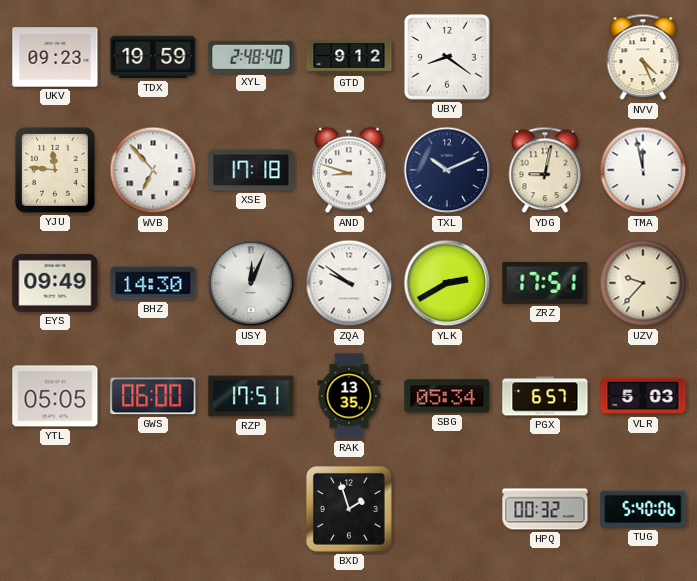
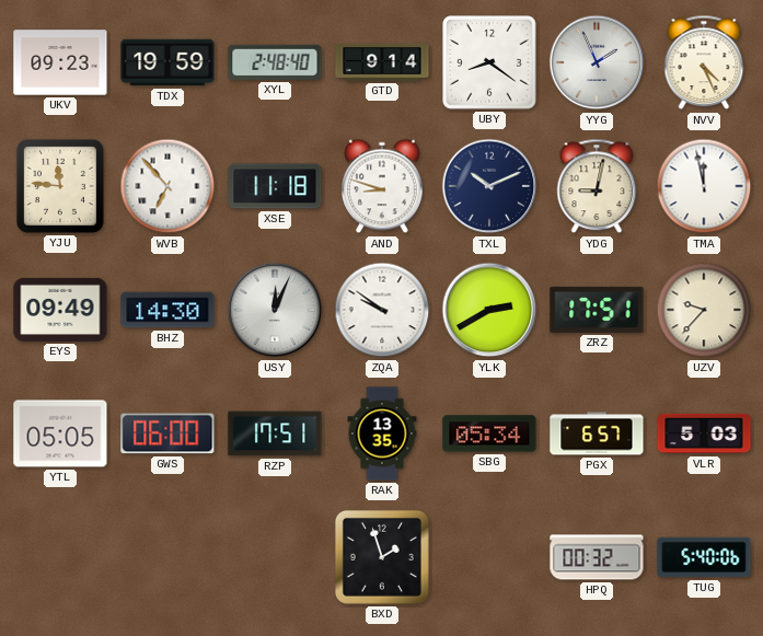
GTD: 9:12 -> 9:14
YYG: none -> 1:56
XSE: 17:18 -> 11:18
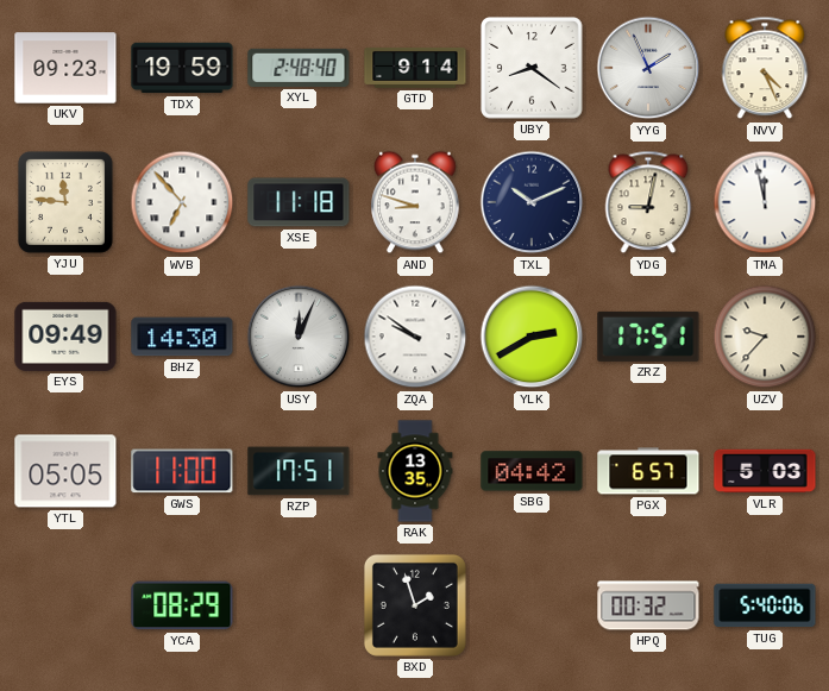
GWS: 06:00 -> 11:00
SBG: 05:34 -> 04:42
YCA: none -> 08:29
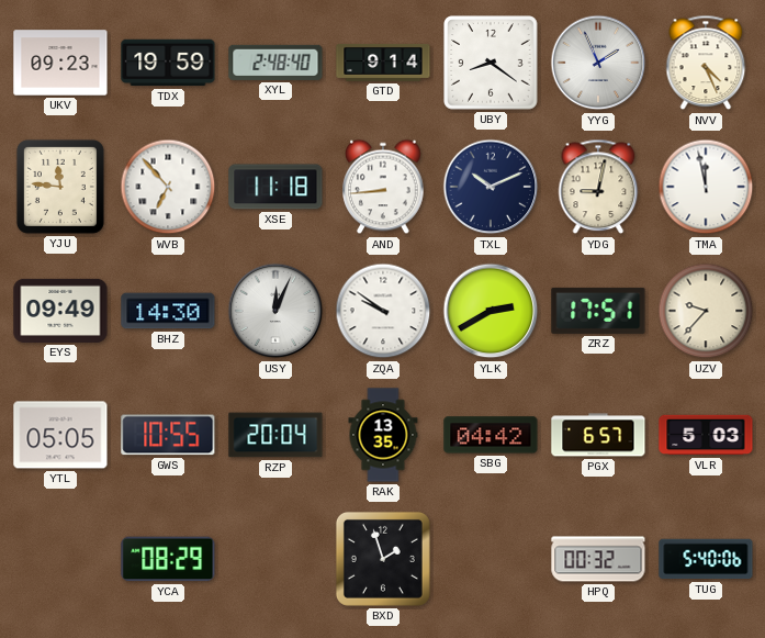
AND: 8:48 -> 8:44
GWS: 11:00 -> 10:55
RZP: 17:51 -> 20:04
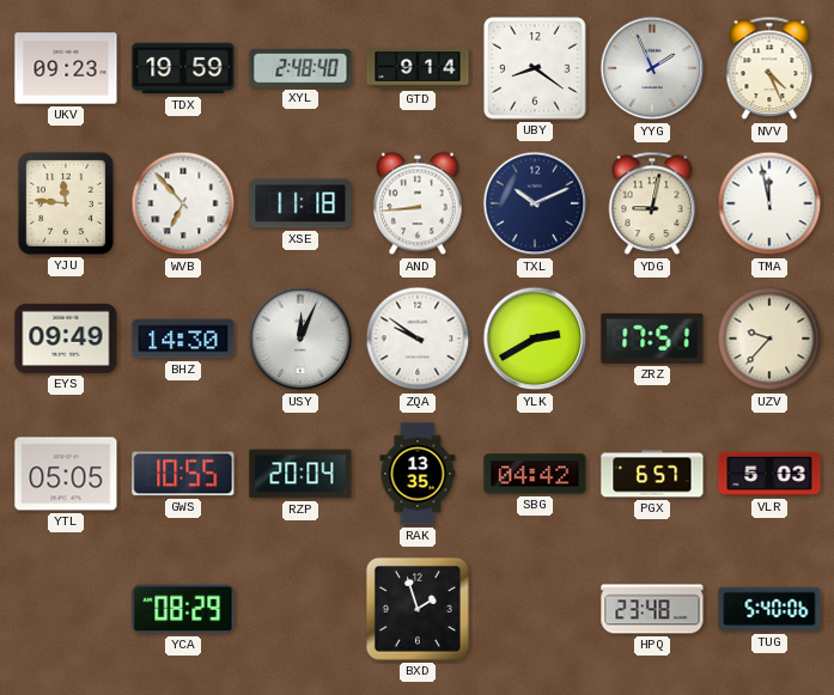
HPQ: 00:32 -> 23:48
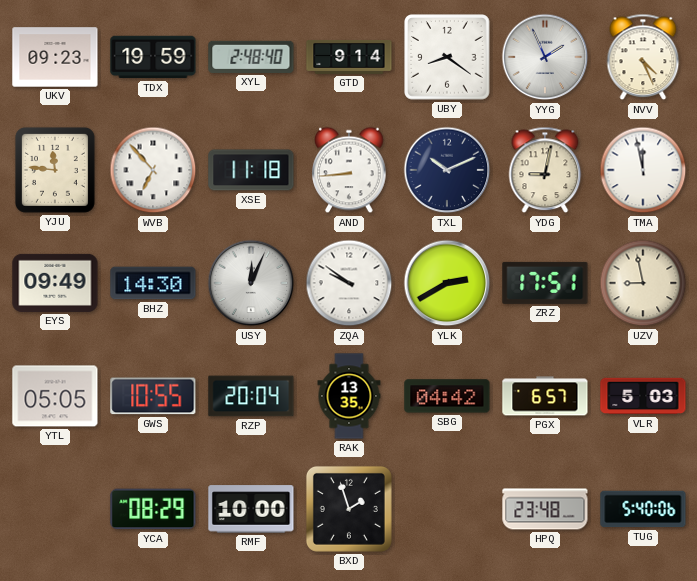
UZV: 9:37 -> 8:58
RMF: none -> 10:00
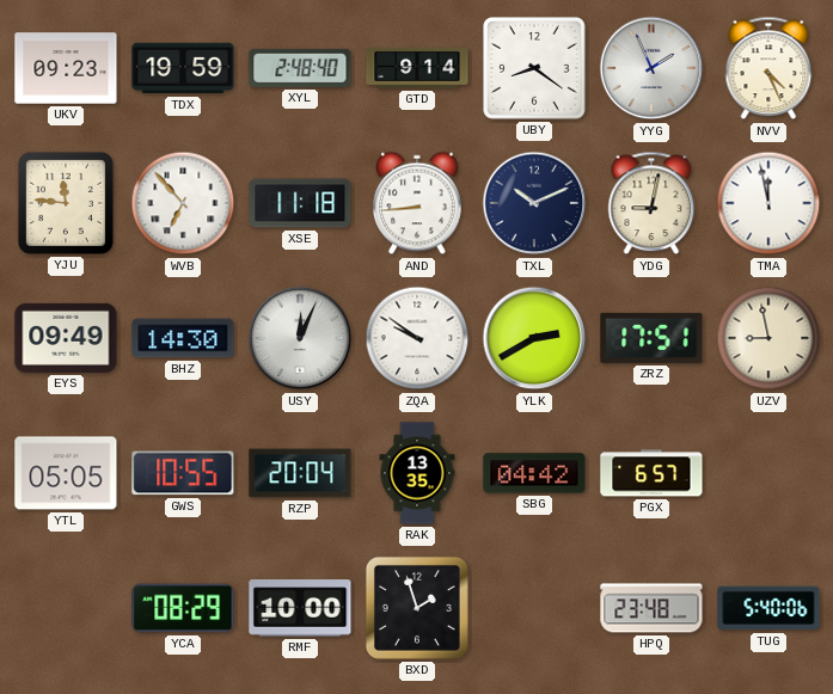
VLR: 5:03 -> none
